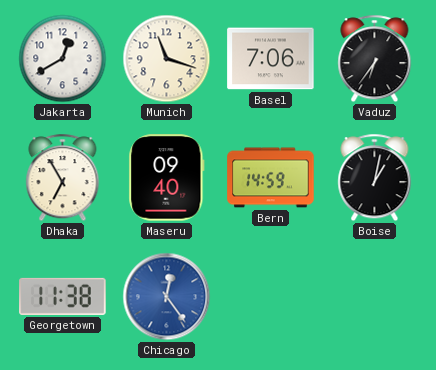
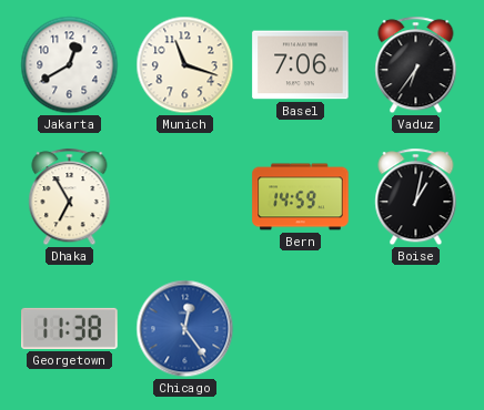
Maseru: 09:40 -> none
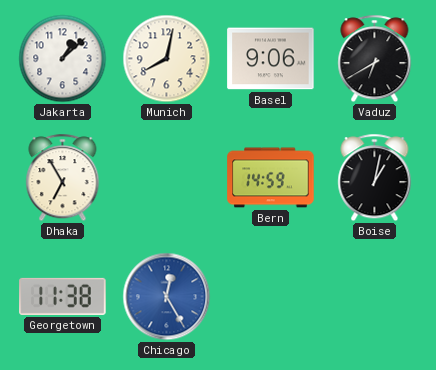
Jakarta: 12:40 -> 1:08
Munich: 11:18 -> 8:02
Basel: 7:06 -> 9:06
Vaduz: 6:36 -> 6:40
Chicago: 12:24 -> 12:25
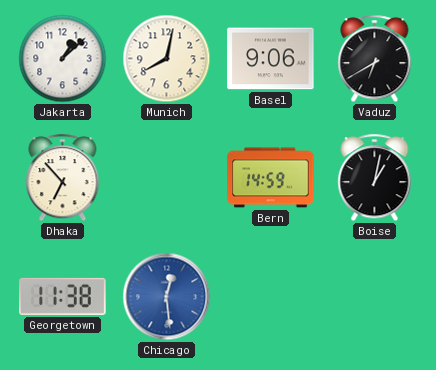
Dhaka: 6:55 -> 6:53
Chicago: 12:25 -> 12:29
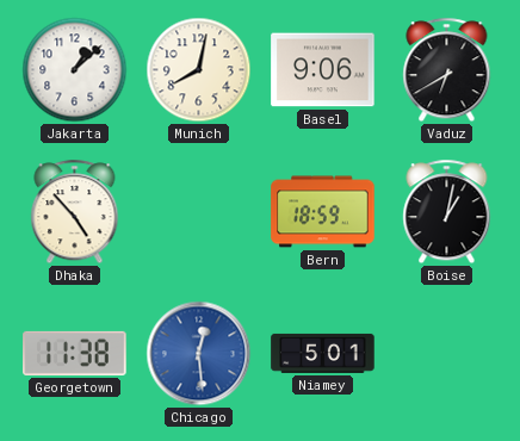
Dhaka: 6:53 -> 4:53
Bern: 14:59 -> 18:59
Niamey: none -> 5:01
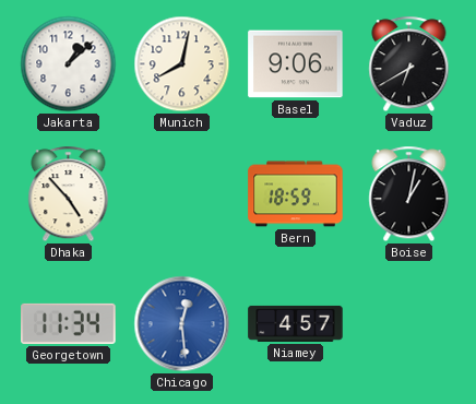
Georgetown: 11:38 -> 11:34
Niamey: 5:01 -> 4:57
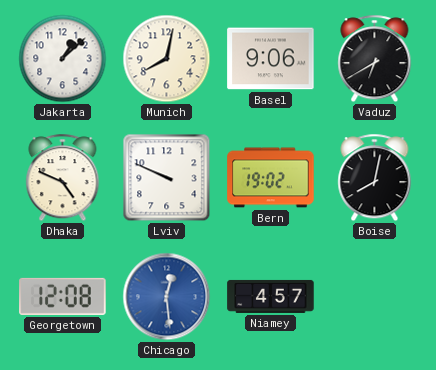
Dhaka: 4:53 -> 4:49
Lviv: none -> 9:49
Bern: 18:59 -> 19:02
Boise: 1:02 -> 8:02
Georgetown: 11:34 -> 12:08
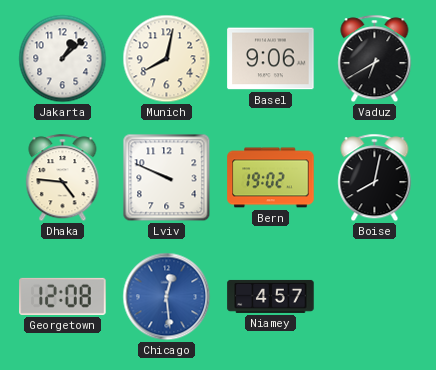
Dhaka: 4:49 -> 4:46
